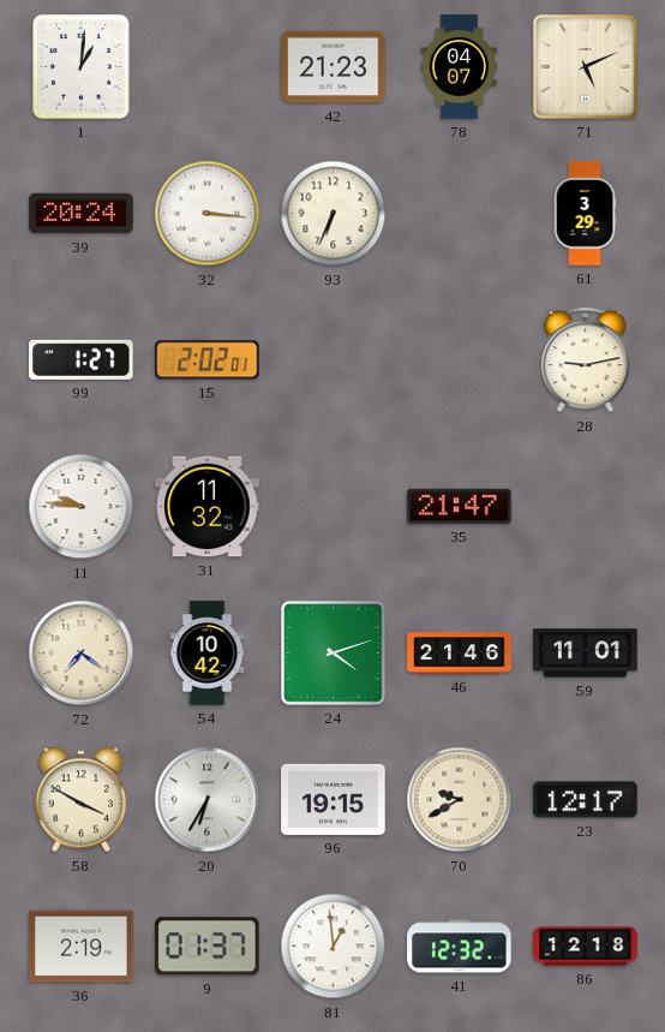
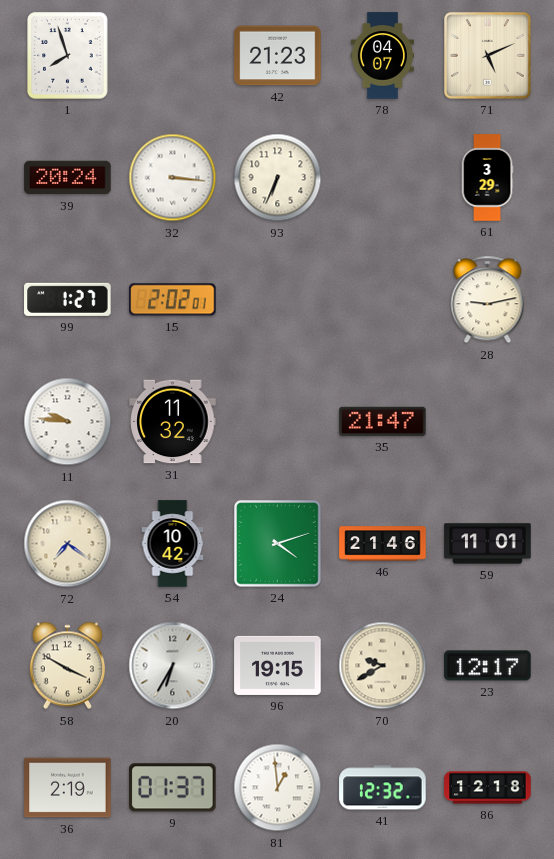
1: 1:01 -> 7:57
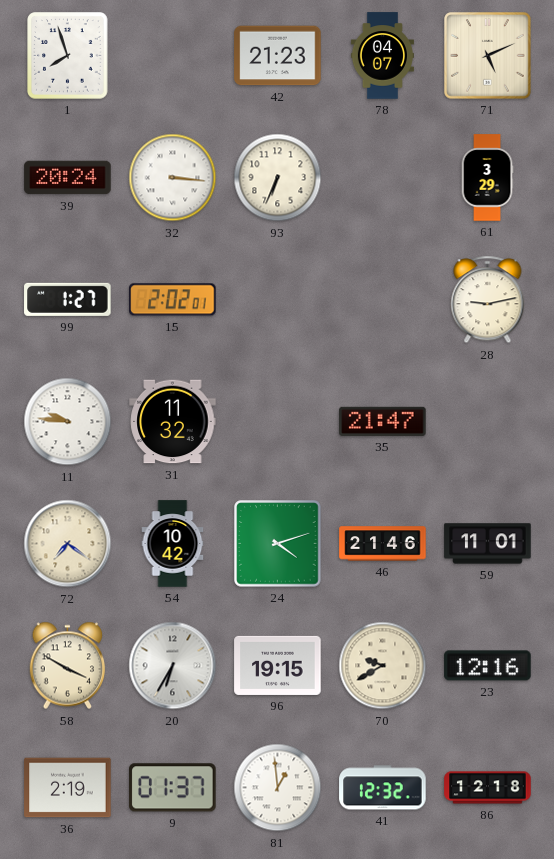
23: 12:17 -> 12:16
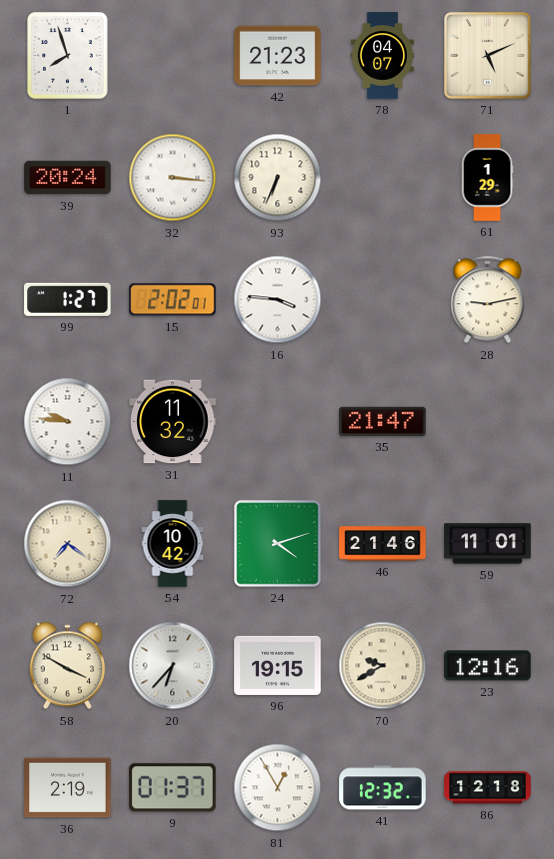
61: 3:29 -> 1:29
16: none -> 3:46
20: 6:35 -> 6:37
81: 12:59 -> 12:55
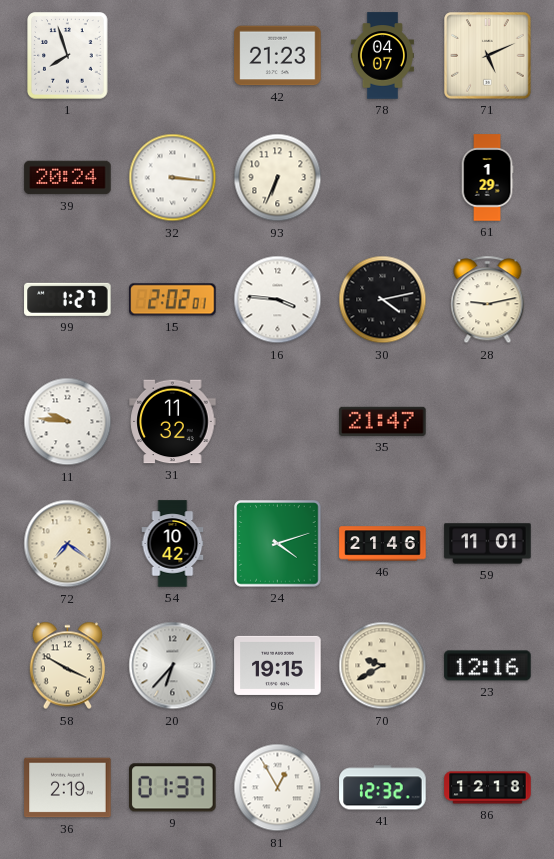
30: none -> 4:13
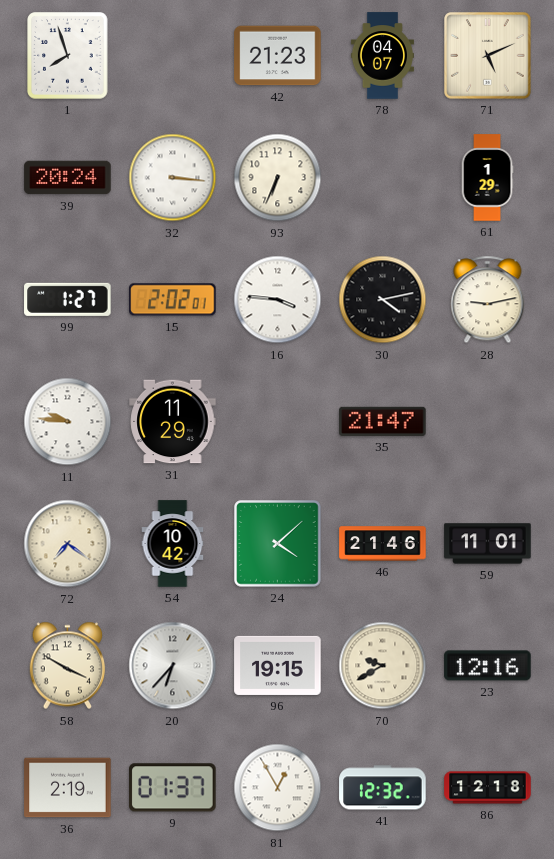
31: 11:32 -> 11:29
24: 4:12 -> 4:08
